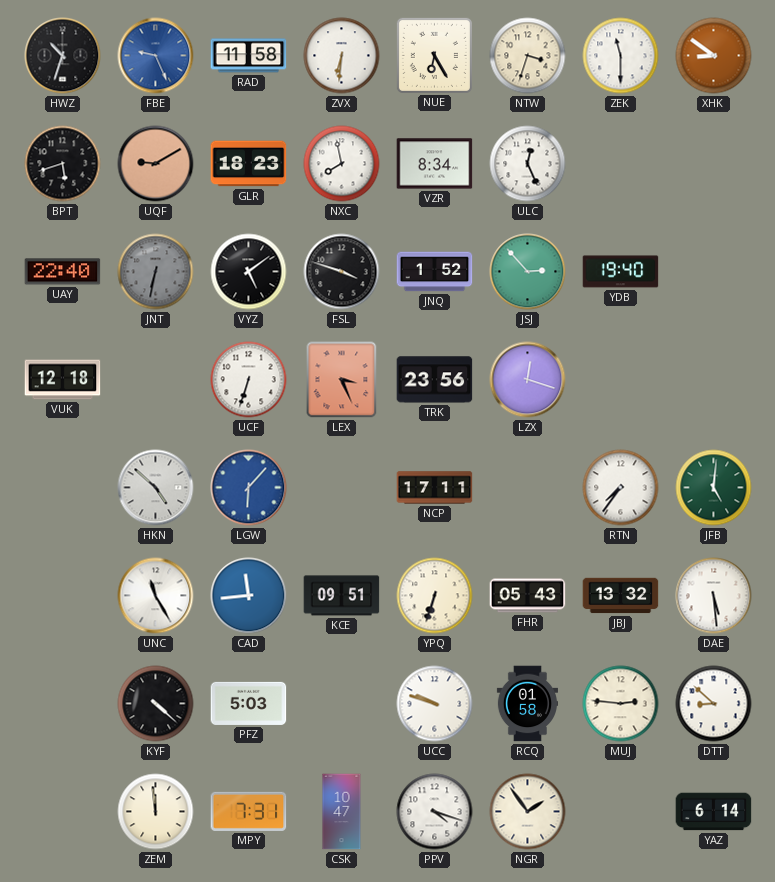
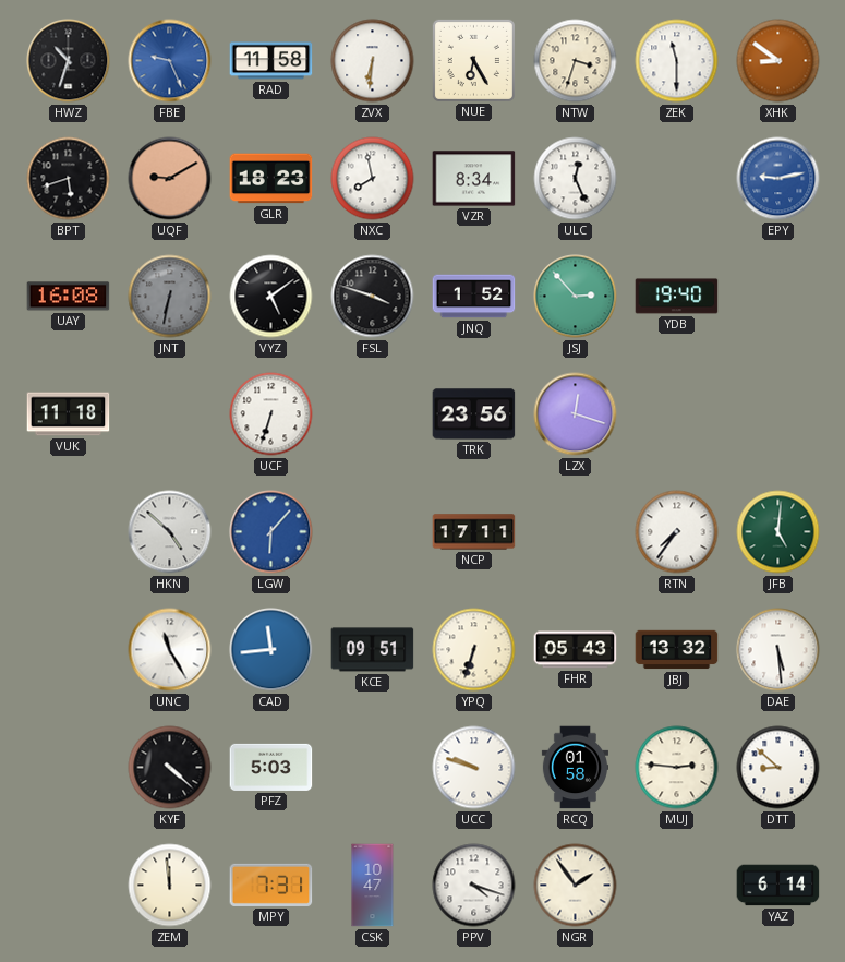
EPY: none -> 9:13
UAY: 22:40 -> 16:08
VUK: 12:18 -> 11:18
LEX: 3:26 -> none
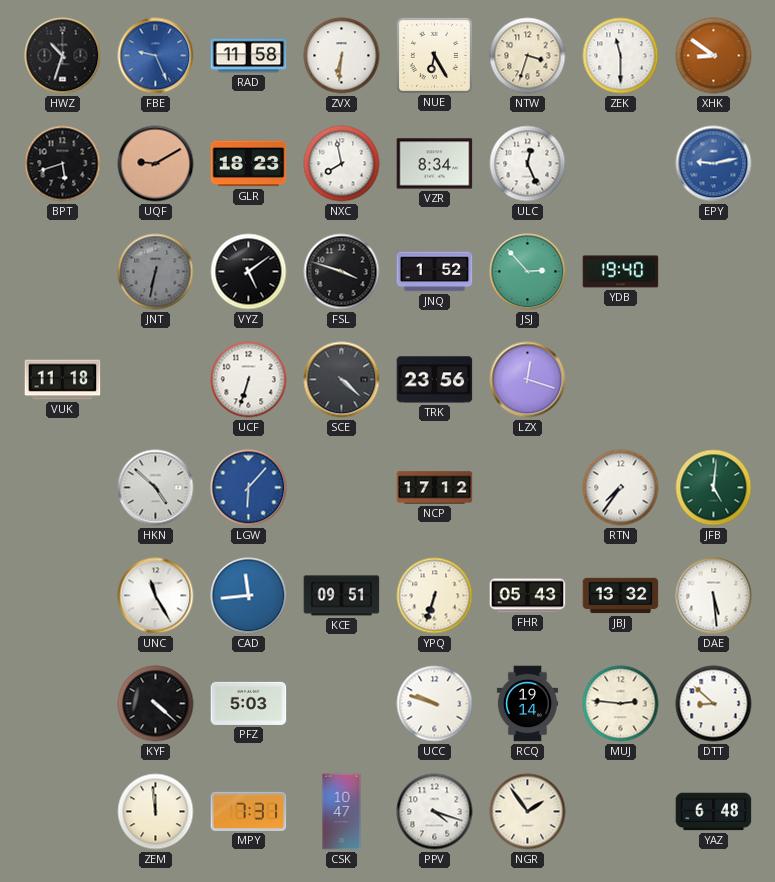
UAY: 16:08 -> none
SCE: none -> 4:22
NCP: 17:11 -> 17:12
RCQ: 01:58 -> 19:14
YAZ: 6:14 -> 6:48
